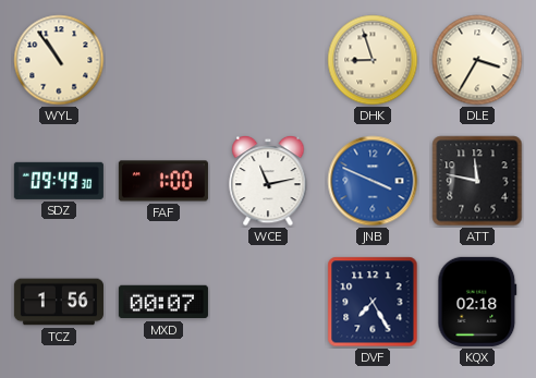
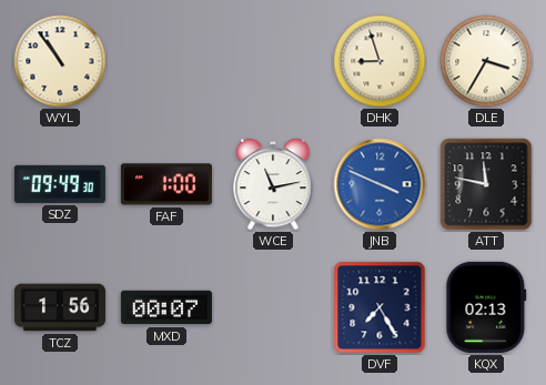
KQX: 02:18 -> 02:13
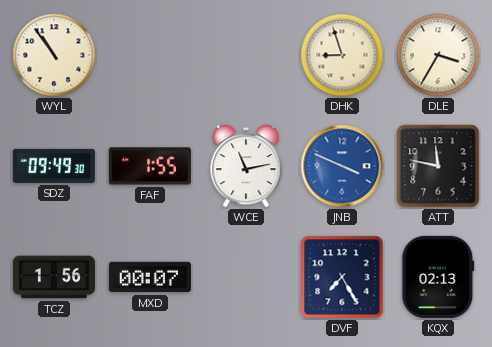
FAF: 1:00 -> 1:55
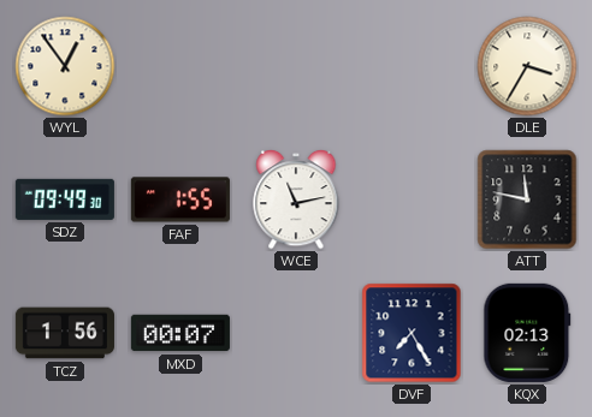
WYL: 10:54 -> 12:54
DHK: 8:57 -> none
JNB: 3:49 -> none
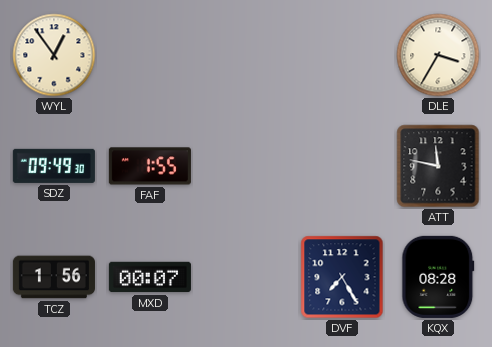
WCE: 11:13 -> none
KQX: 02:13 -> 08:28
